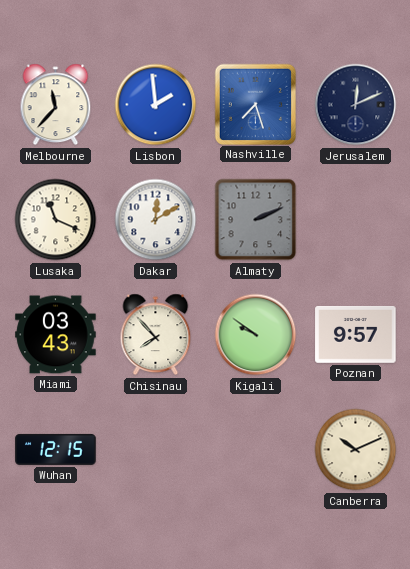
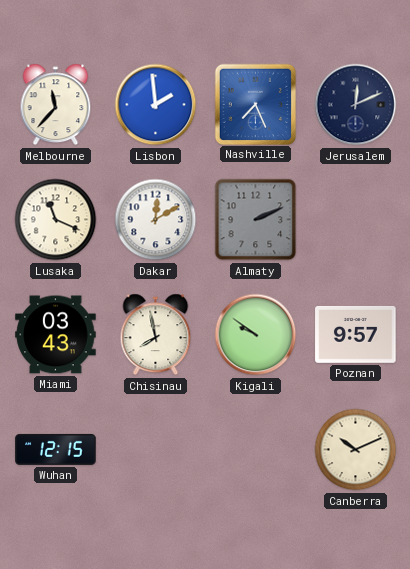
Nashville: 7:27 -> 7:26
Chisinau: 7:53 -> 7:58
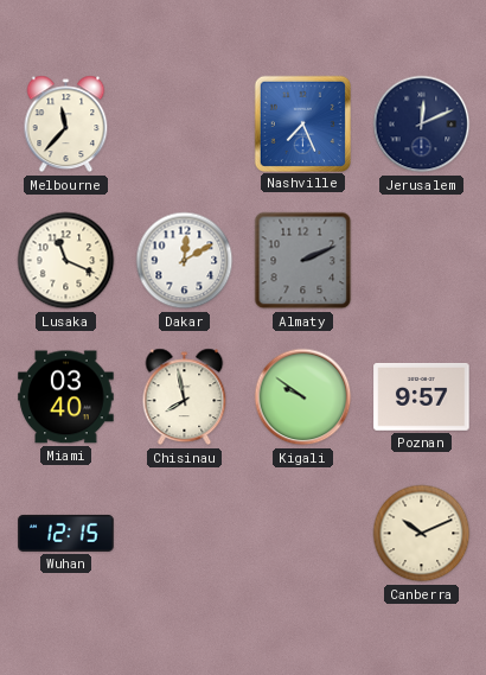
Lisbon: 1:59 -> none
Miami: 03:43 -> 03:40
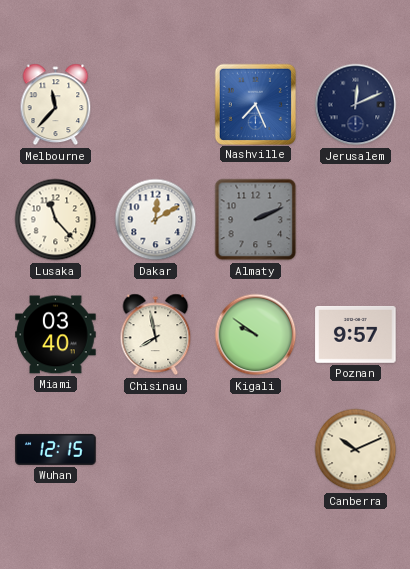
Lusaka: 11:19 -> 11:23
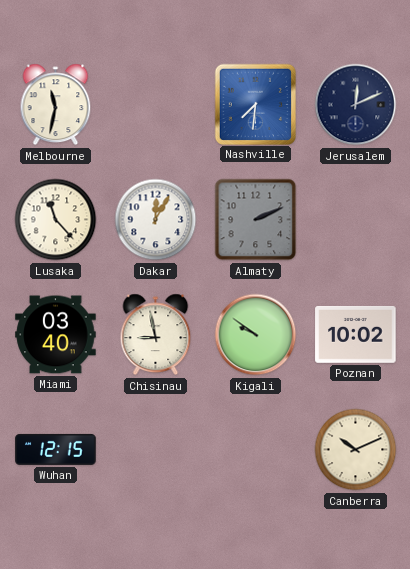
Melbourne: 11:37 -> 11:32
Nashville: 7:26 -> 7:31
Dakar: 12:10 -> 12:05
Chisinau: 7:58 -> 8:58
Poznan: 9:57 -> 10:02
